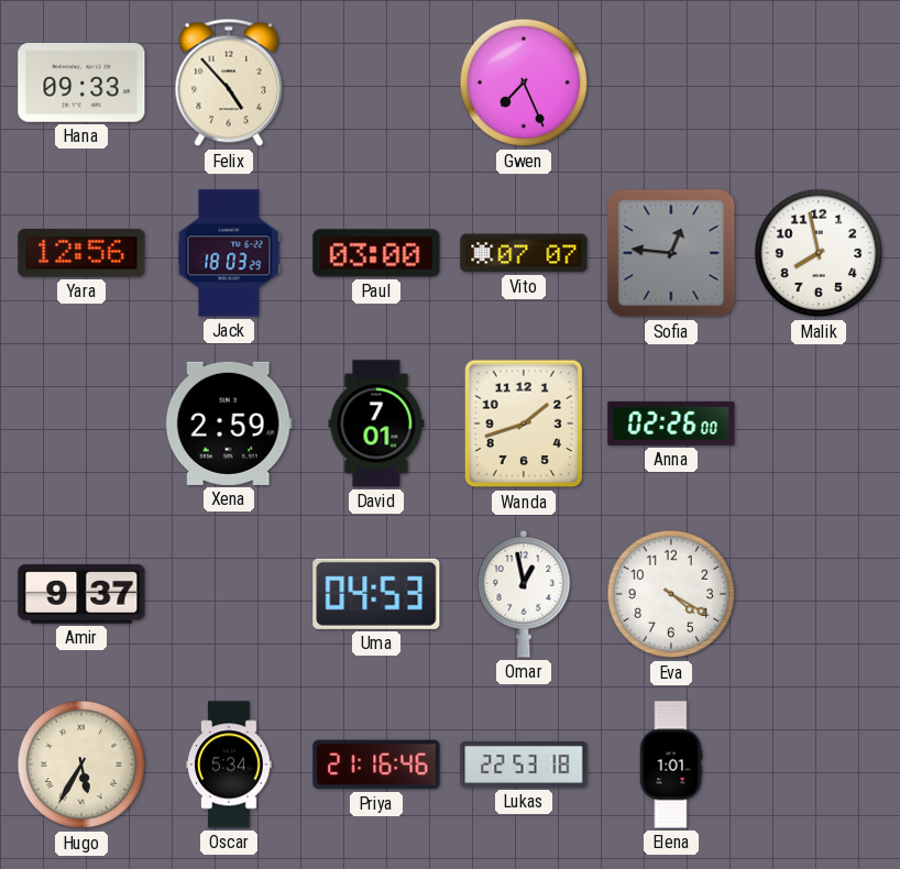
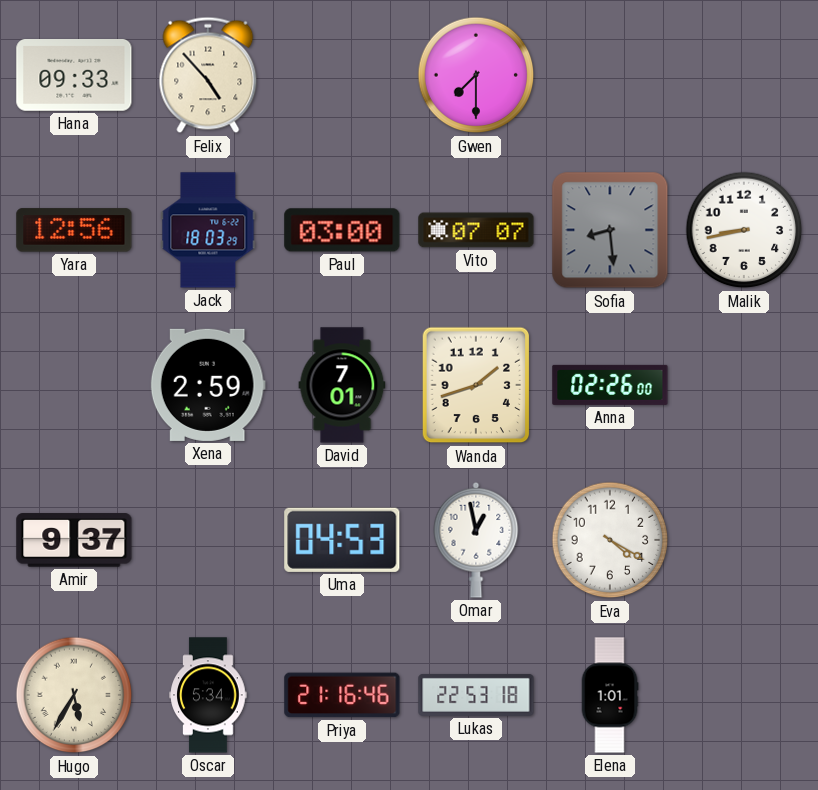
Gwen: 7:26 -> 7:30
Sofia: 12:46 -> 8:29
Malik: 7:58 -> 8:43
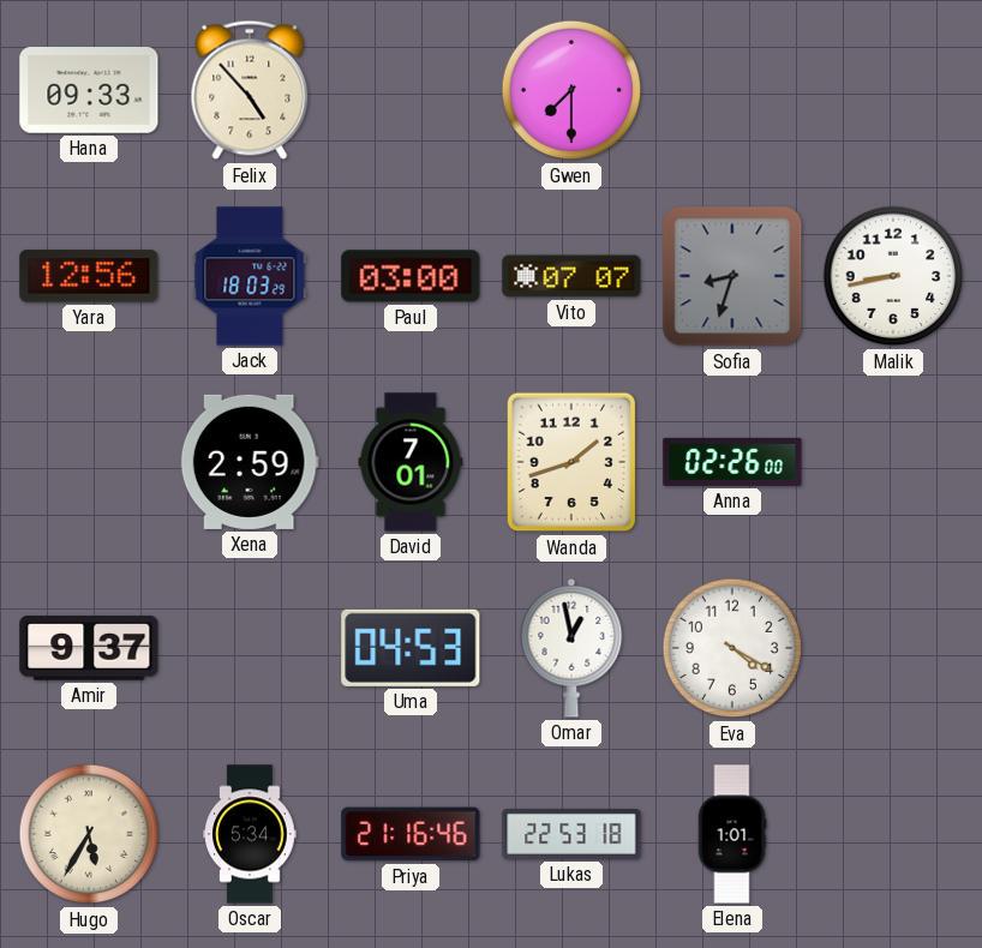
Sofia: 8:29 -> 8:33
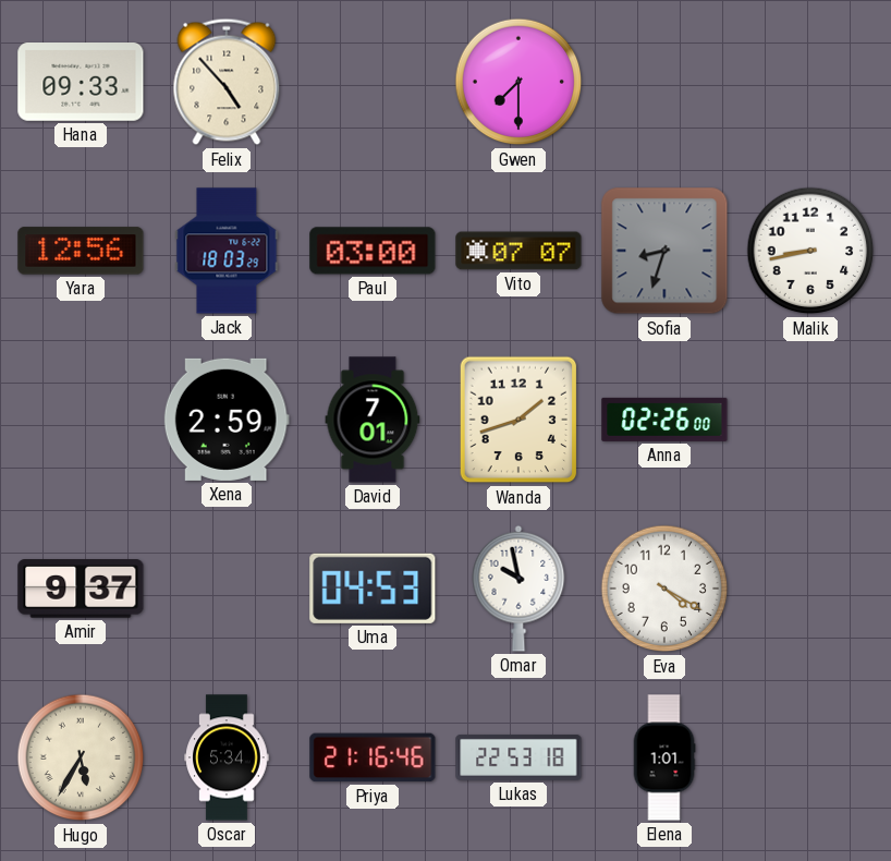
Omar: 12:58 -> 9:58
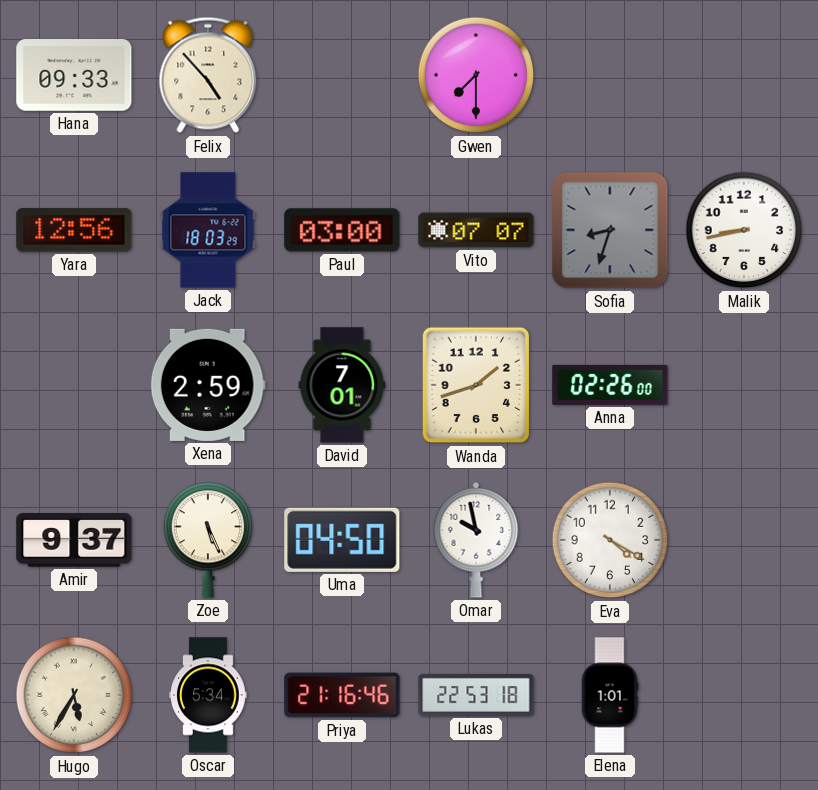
Zoe: none -> 5:26
Uma: 04:53 -> 04:50
